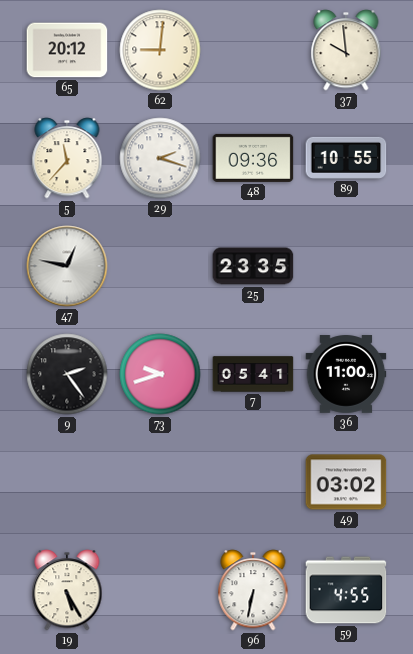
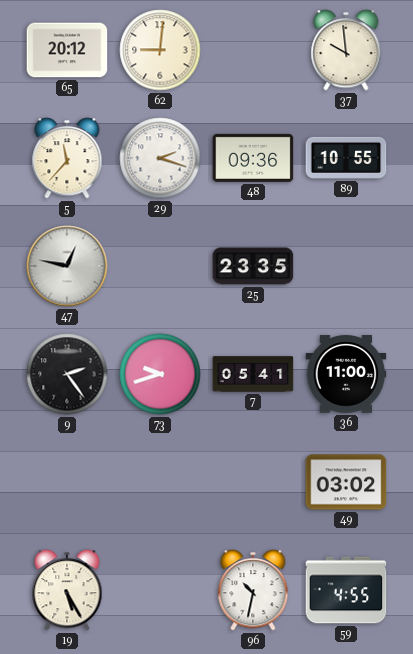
96: 6:32 -> 10:32
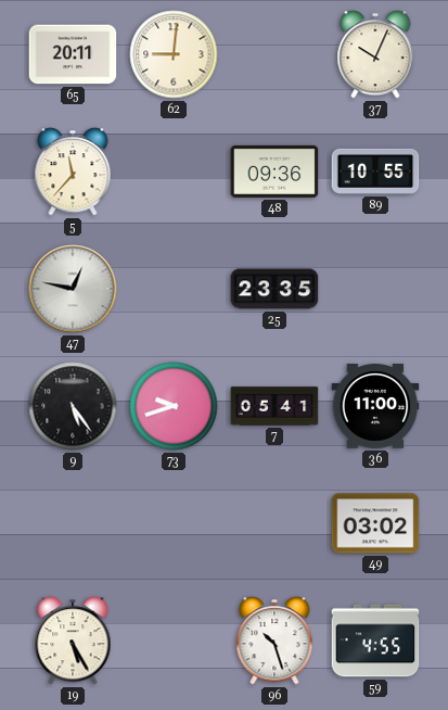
65: 20:12 -> 20:11
37: 9:59 -> 10:04
29: 2:18 -> none
9: 2:24 -> 5:24
96: 10:32 -> 10:27
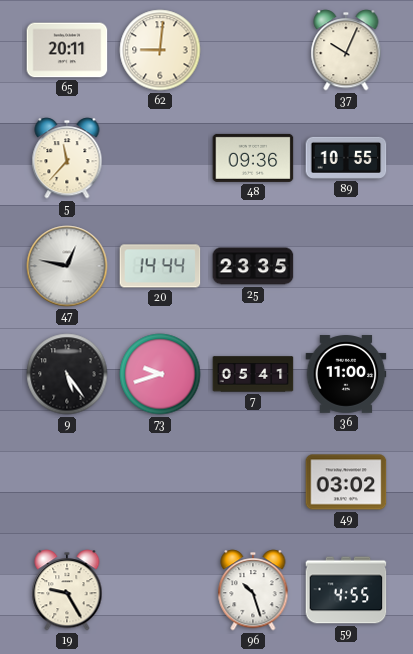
20: none -> 14:44
19: 5:25 -> 9:25
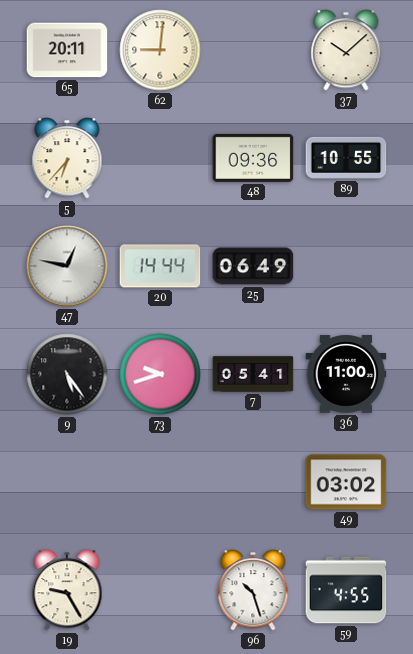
37: 10:04 -> 10:08
5: 11:37 -> 6:37
25: 23:35 -> 06:49
